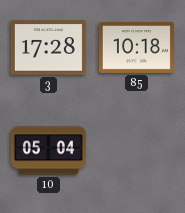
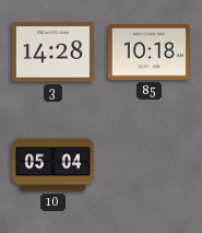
3: 17:28 -> 14:28
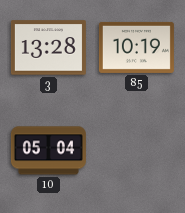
3: 14:28 -> 13:28
85: 10:18 -> 10:19
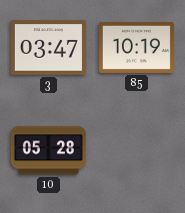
3: 13:28 -> 03:47
10: 05:04 -> 05:28
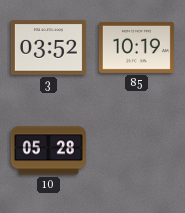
3: 03:47 -> 03:52
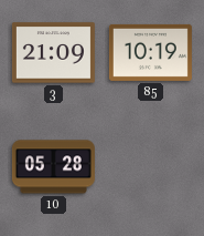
3: 03:52 -> 21:09
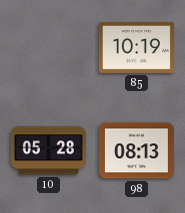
3: 21:09 -> none
98: none -> 08:13
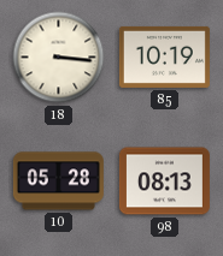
18: none -> 3:16
